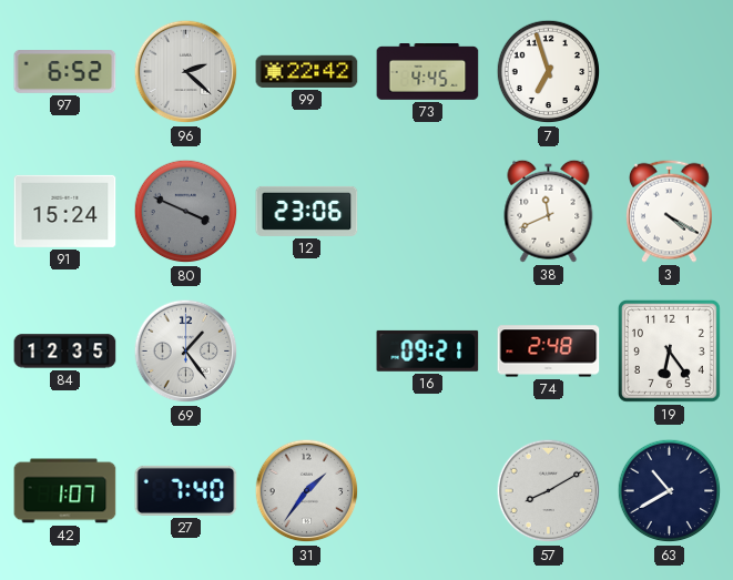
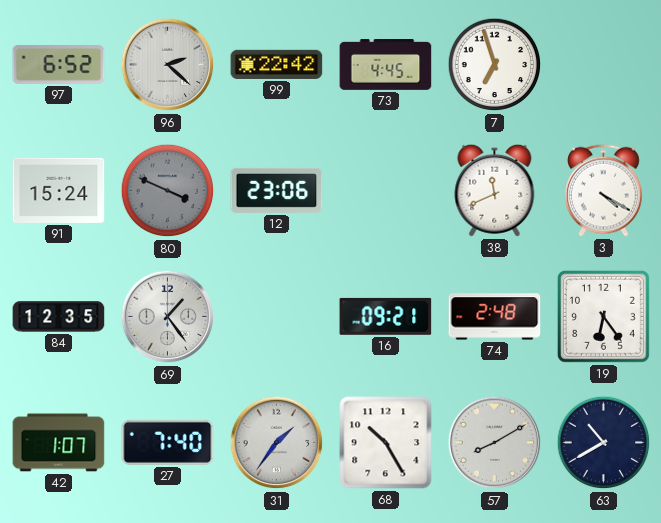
68: none -> 10:25
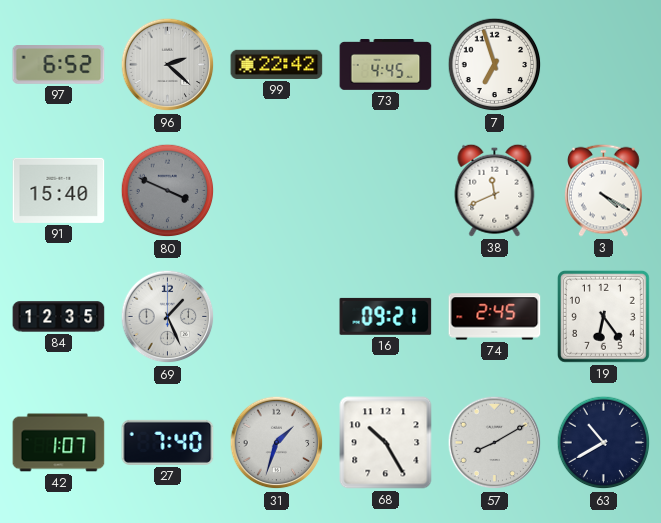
91: 15:24 -> 15:40
12: 23:06 -> none
69: 1:24 -> 1:26
74: 2:48 -> 2:45
31: 1:36 -> 1:33
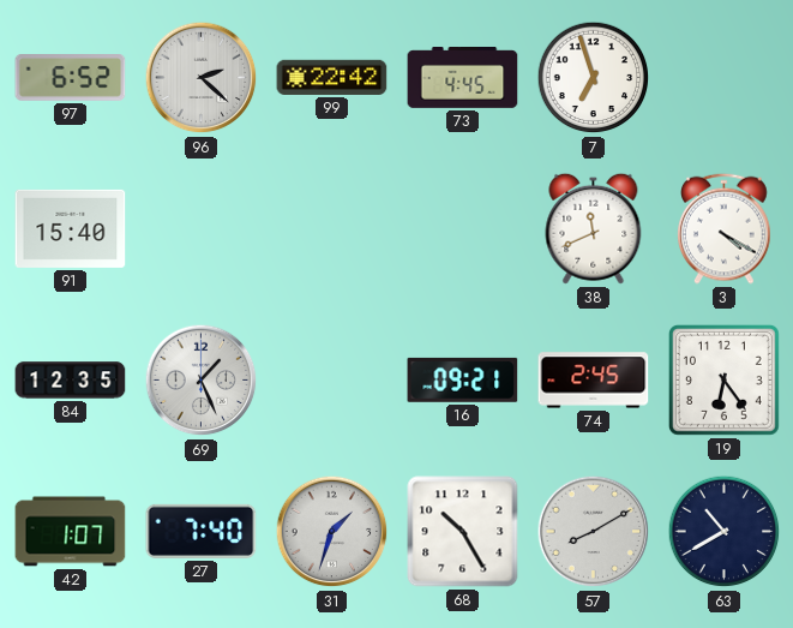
80: 3:49 -> none
